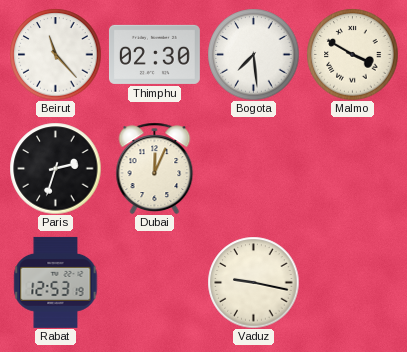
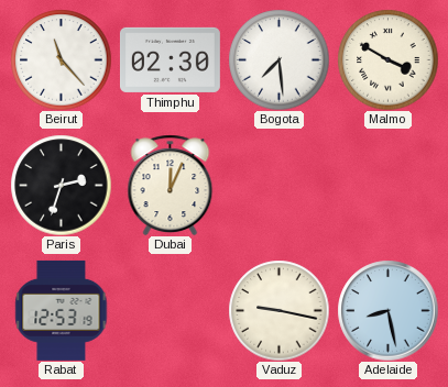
Adelaide: none -> 8:28
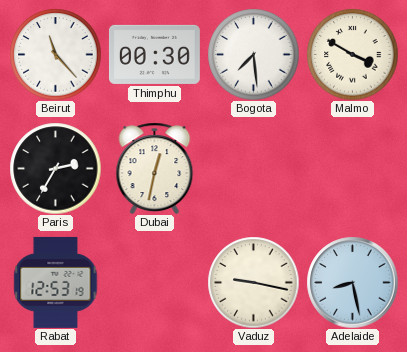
Thimphu: 02:30 -> 00:30
Paris: 2:33 -> 2:35
Dubai: 12:04 -> 12:32
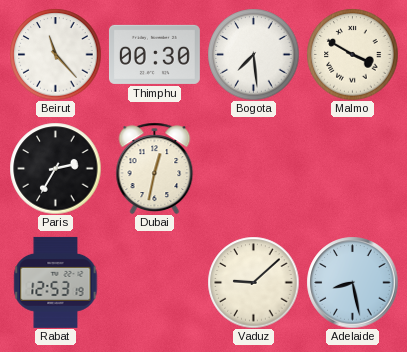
Vaduz: 9:17 -> 9:08
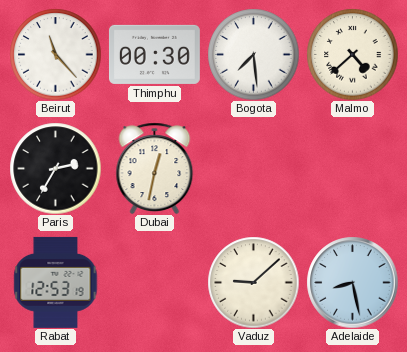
Malmo: 3:50 -> 4:38
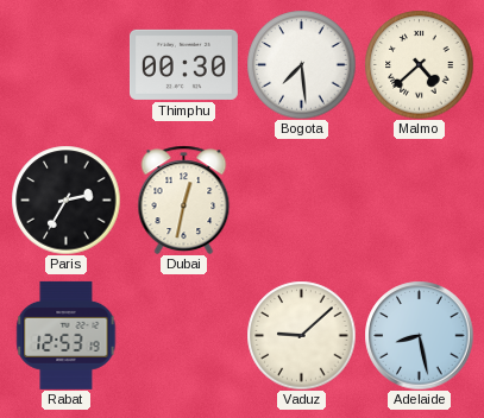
Beirut: 11:23 -> none
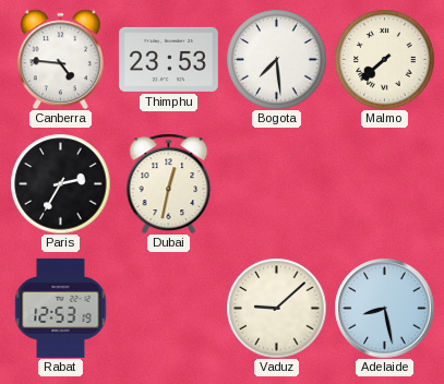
Canberra: none -> 4:46
Thimphu: 00:30 -> 23:53
Malmo: 4:38 -> 7:38
